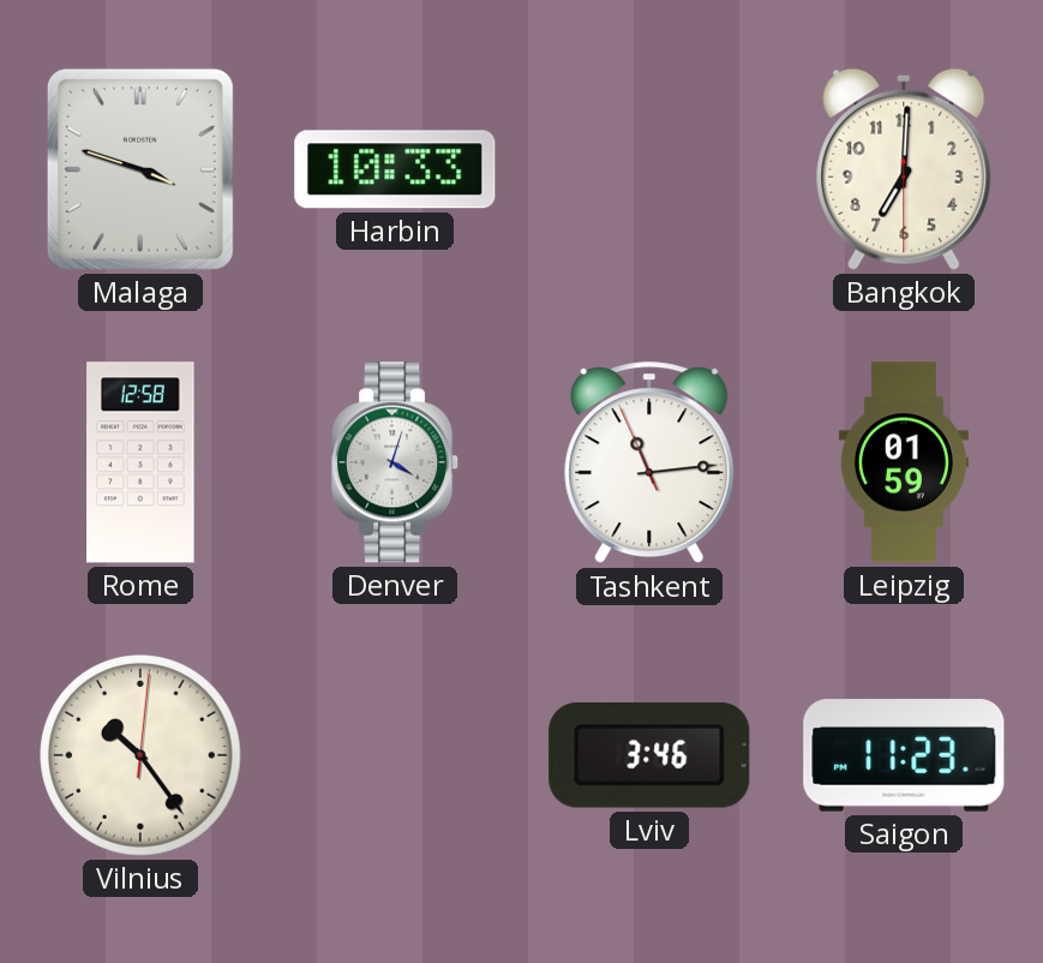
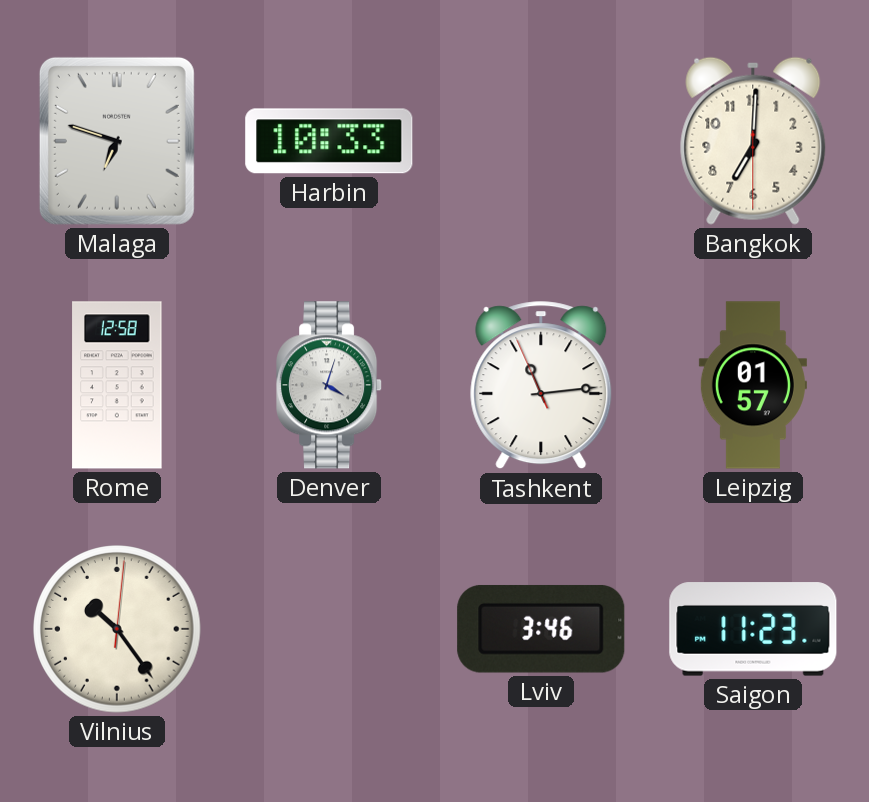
Malaga: 3:48 -> 6:48
Leipzig: 01:59 -> 01:57
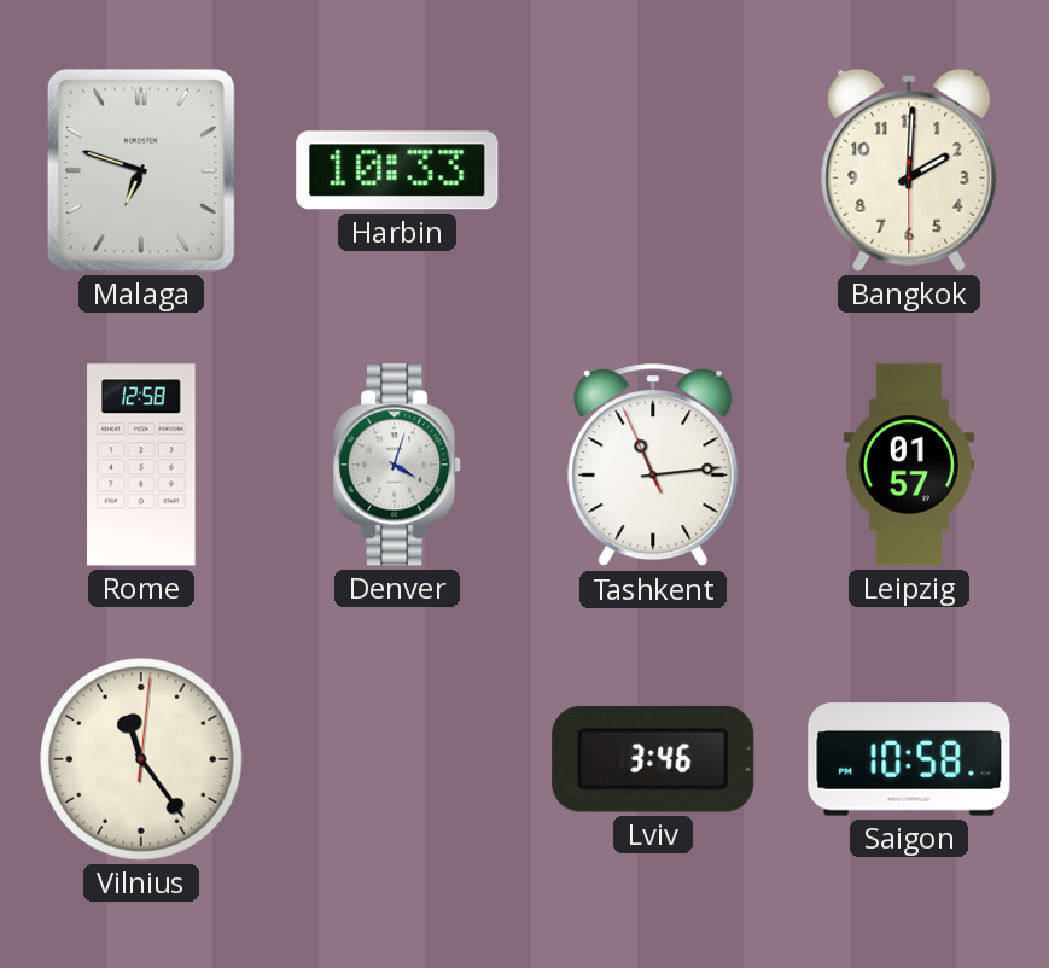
Bangkok: 7:00 -> 2:00
Vilnius: 10:24 -> 11:24
Saigon: 11:23 -> 10:58
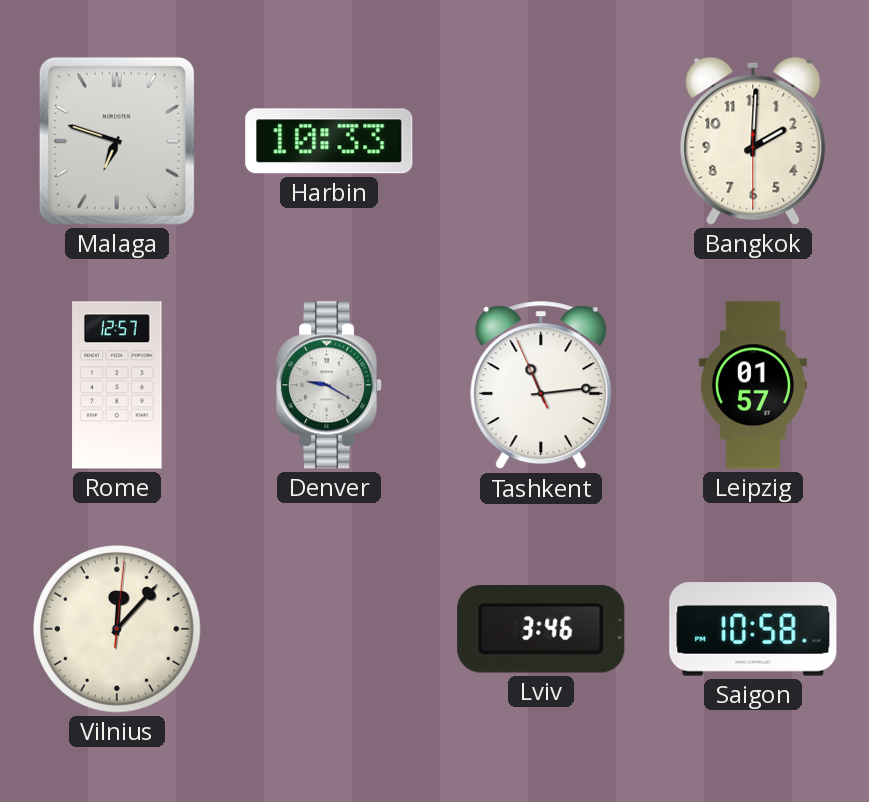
Rome: 12:58 -> 12:57
Denver: 4:03 -> 9:20
Vilnius: 11:24 -> 12:07
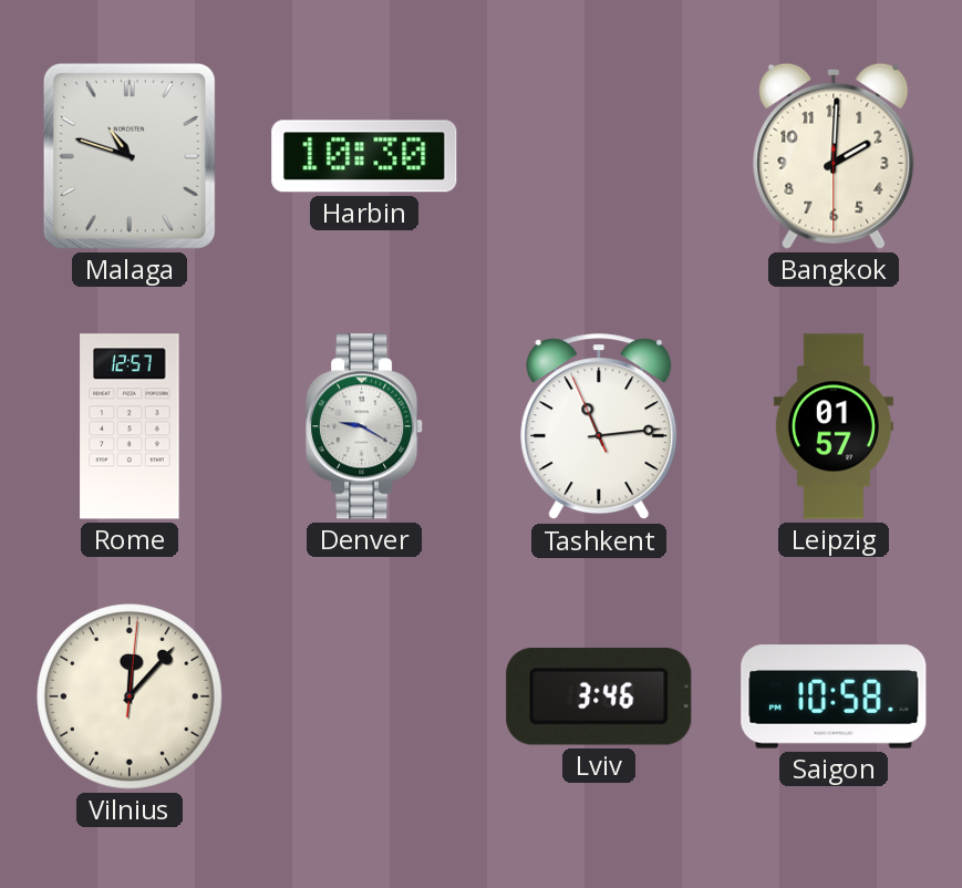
Malaga: 6:48 -> 10:48
Harbin: 10:33 -> 10:30
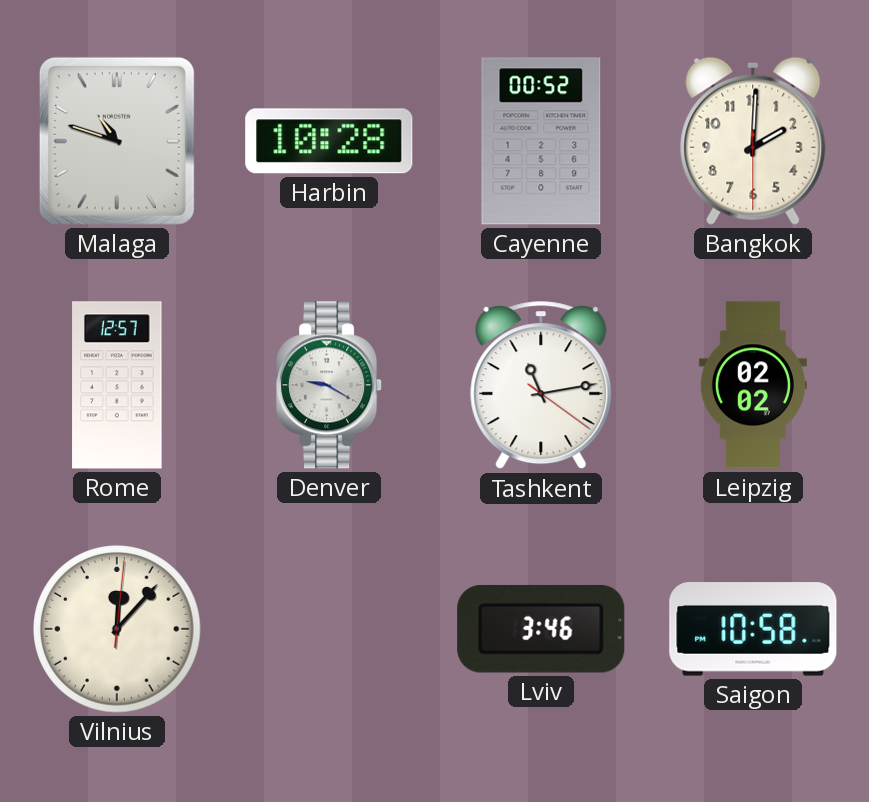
Harbin: 10:30 -> 10:28
Cayenne: none -> 00:52
Tashkent: 11:13:56 -> 11:13:21
Leipzig: 01:57 -> 02:02
